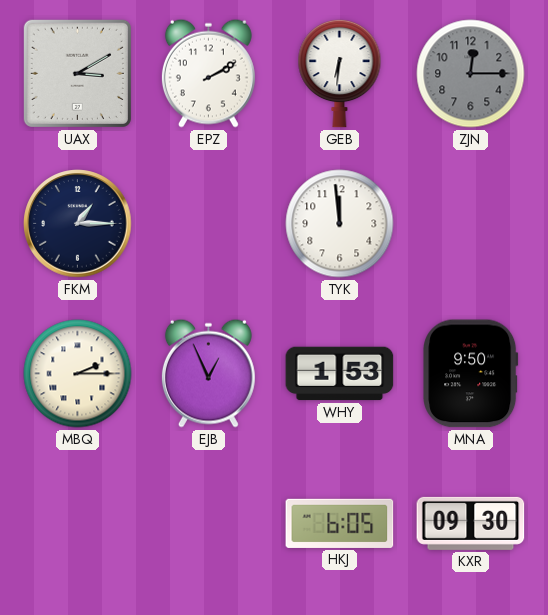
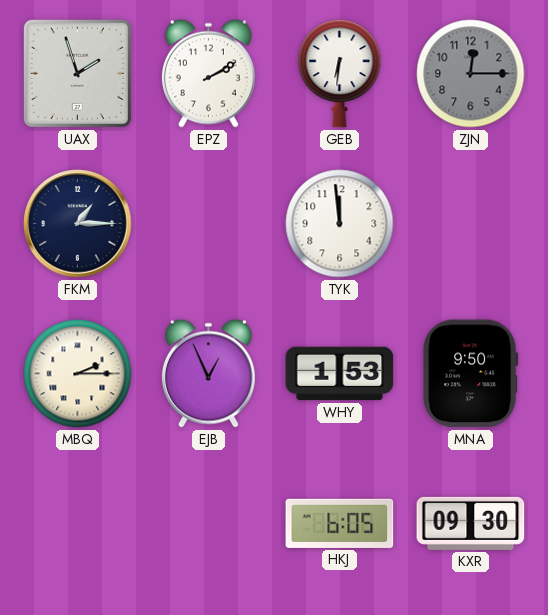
UAX: 3:10 -> 1:57
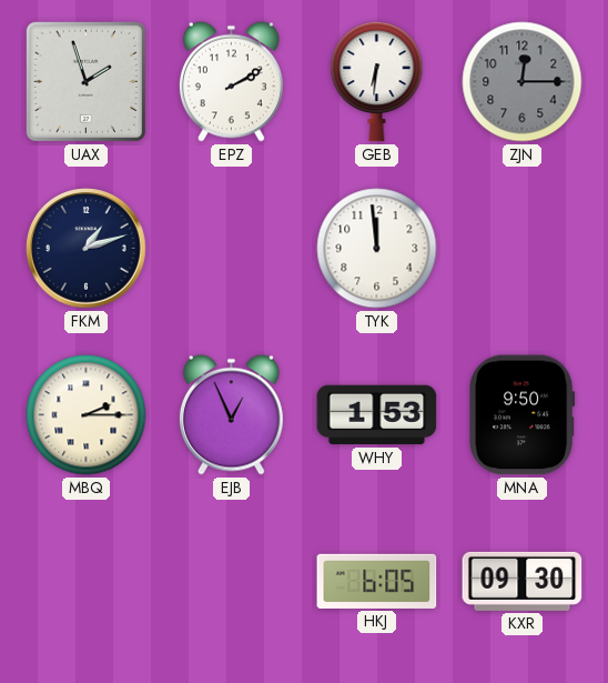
FKM: 1:15 -> 1:12
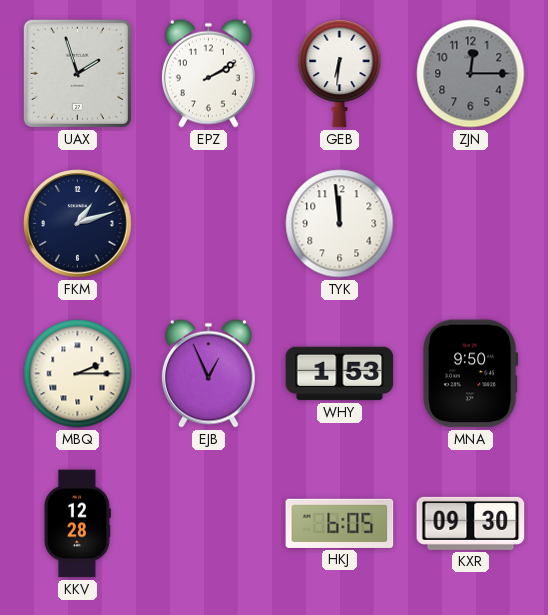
KKV: none -> 12:28
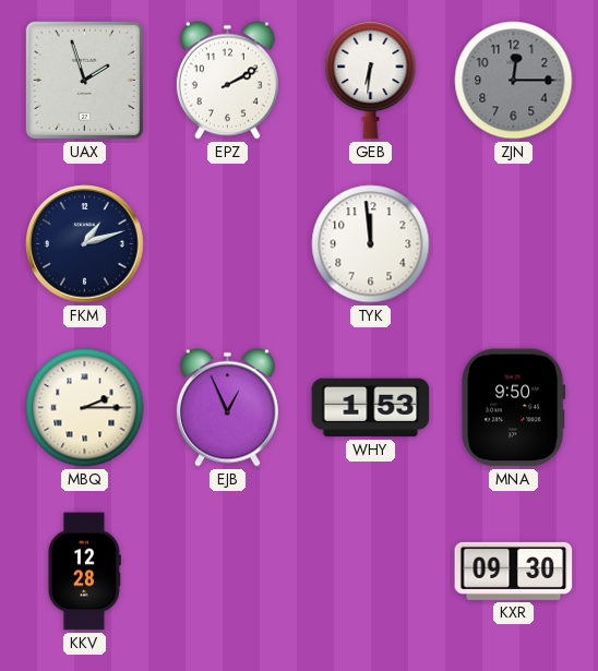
HKJ: 6:05 -> none
